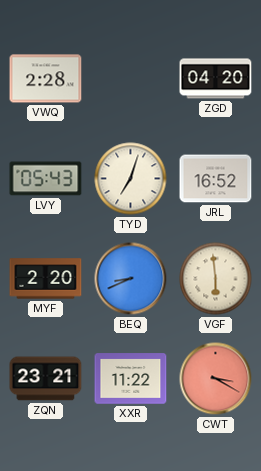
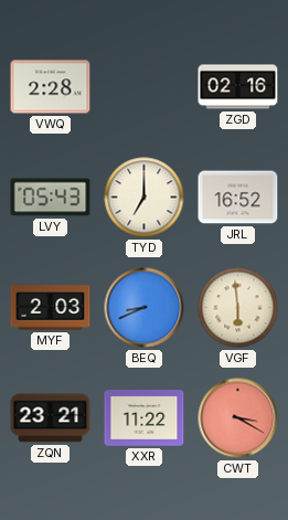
ZGD: 04:20 -> 02:16
TYD: 7:03 -> 7:00
MYF: 2:20 -> 2:03
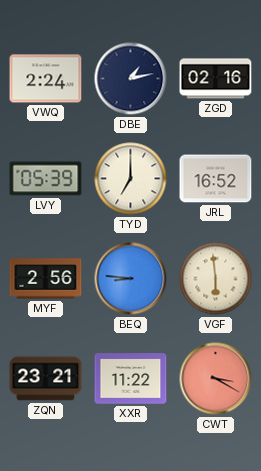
VWQ: 2:28 -> 2:24
DBE: none -> 1:13
LVY: 05:43 -> 05:39
MYF: 2:03 -> 2:56
BEQ: 8:41 -> 8:46
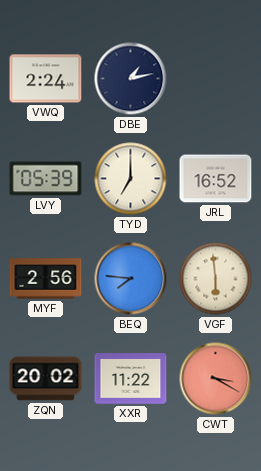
ZGD: 02:16 -> none
BEQ: 8:46 -> 7:46
ZQN: 23:21 -> 20:02
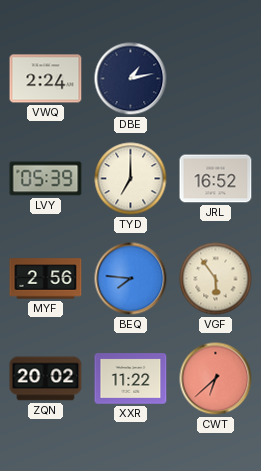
VGF: 5:59 -> 5:54
CWT: 3:20 -> 6:38
